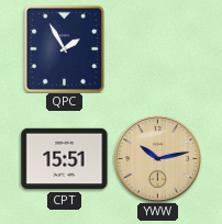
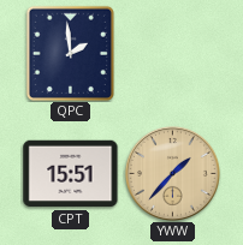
QPC: 1:55 -> 1:59
YWW: 10:13 -> 1:37
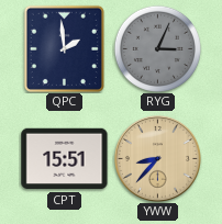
RYG: none -> 3:04
YWW: 1:37 -> 8:37
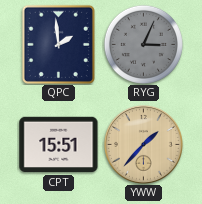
YWW: 8:37 -> 1:37
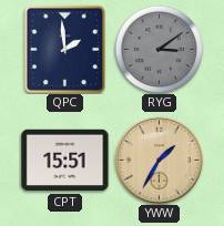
RYG: 3:04 -> 3:09
YWW: 1:37 -> 1:35
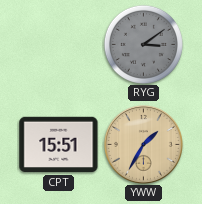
QPC: 1:59 -> none
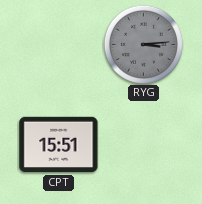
RYG: 3:09 -> 3:14
YWW: 1:35 -> none
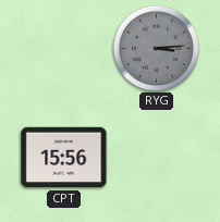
CPT: 15:51 -> 15:56
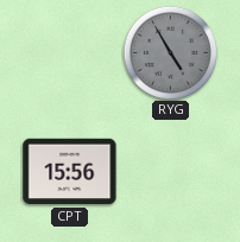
RYG: 3:14 -> 4:55
